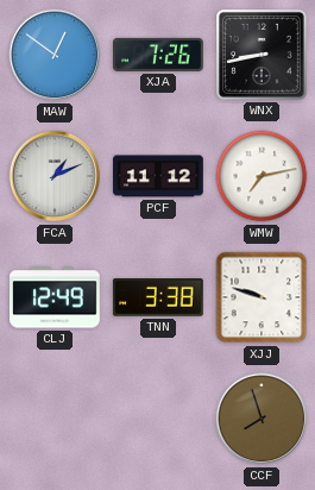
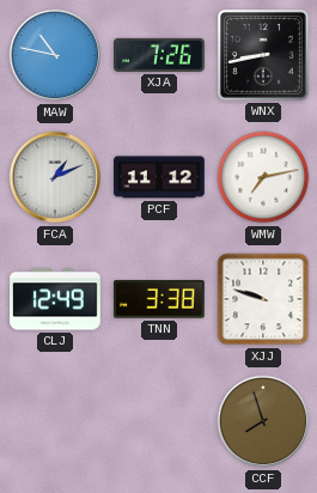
MAW: 12:51 -> 10:47
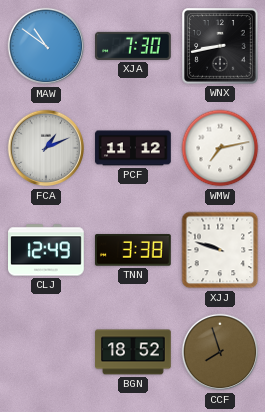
MAW: 10:47 -> 10:51
XJA: 7:26 -> 7:30
BGN: none -> 18:52
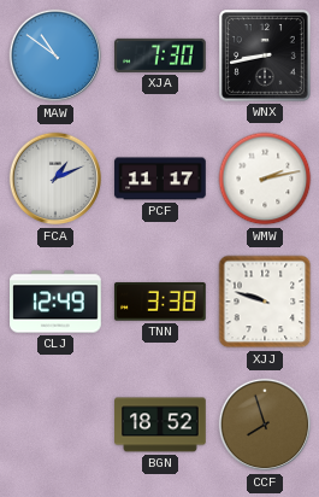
PCF: 11:12 -> 11:17
WMW: 7:13 -> 2:13
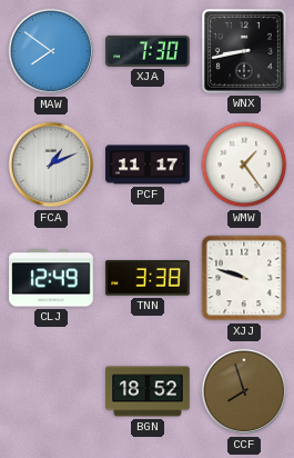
MAW: 10:51 -> 7:51
WMW: 2:13 -> 1:24
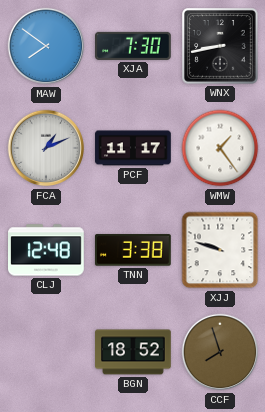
CLJ: 12:49 -> 12:48
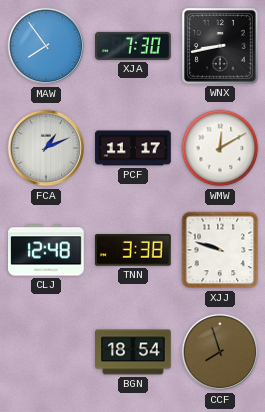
MAW: 7:51 -> 7:54
WMW: 1:24 -> 12:10
BGN: 18:52 -> 18:54
